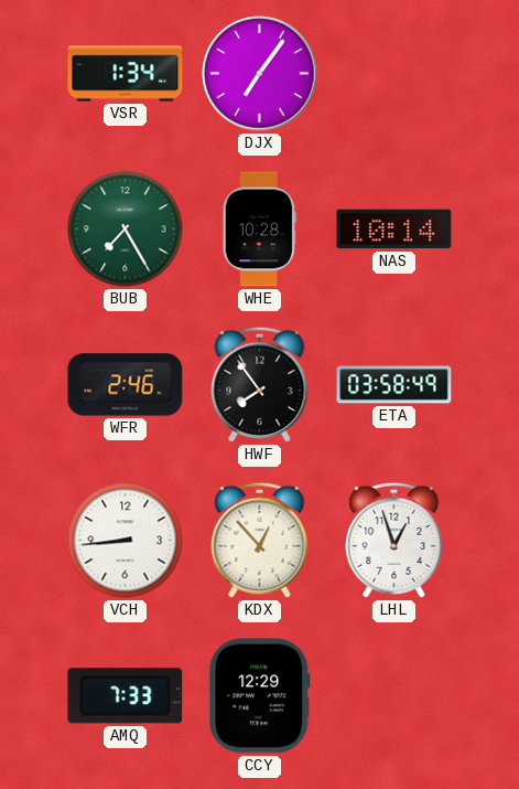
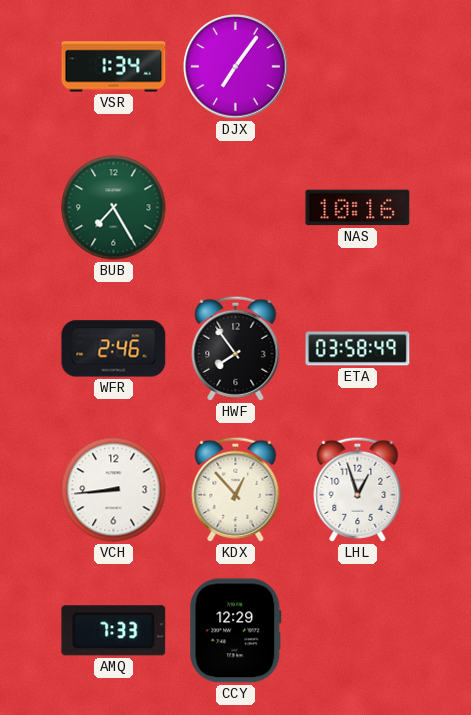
WHE: 10:28 -> none
NAS: 10:14 -> 10:16
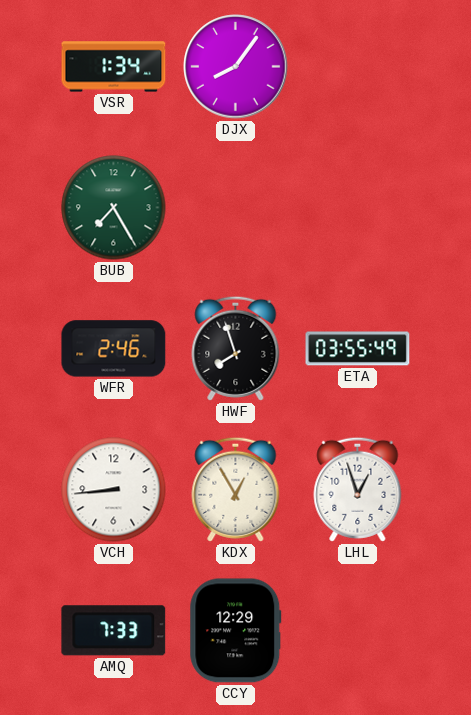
DJX: 7:06 -> 8:06
NAS: 10:16 -> none
HWF: 7:54 -> 7:57
ETA: 03:58 -> 03:55
KDX: 12:53 -> 12:55
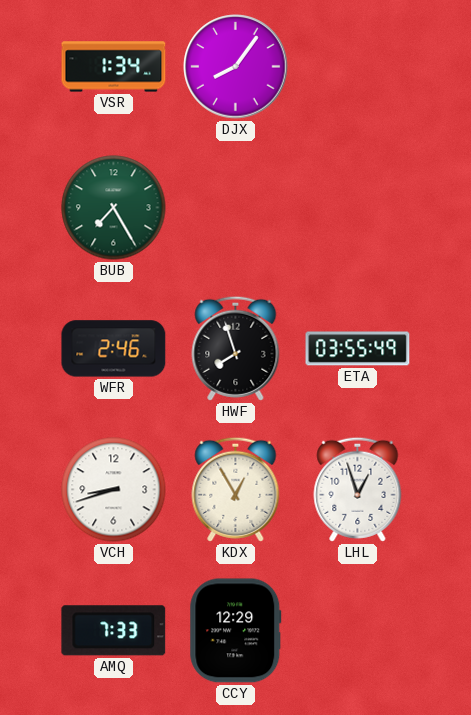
VCH: 8:44 -> 8:42
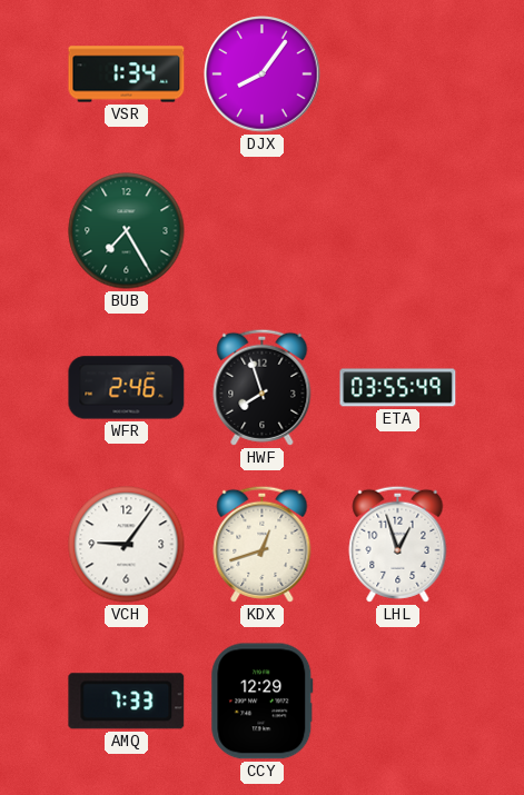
VCH: 8:42 -> 9:06
KDX: 12:55 -> 12:42
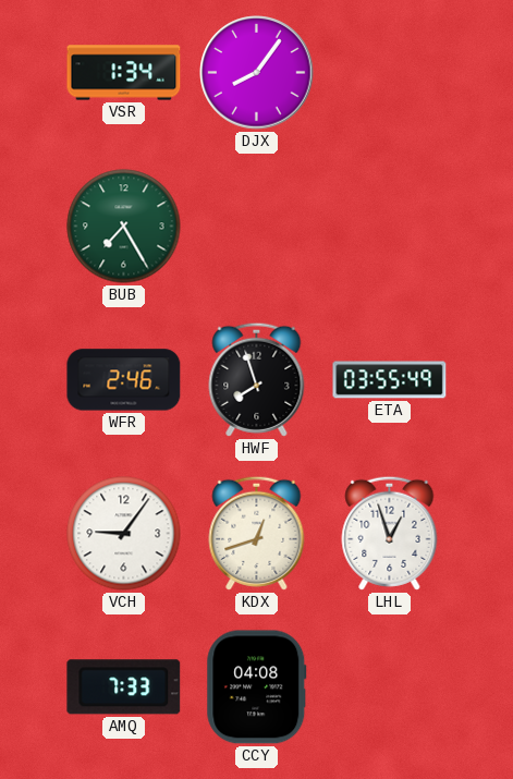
CCY: 12:29 -> 04:08
